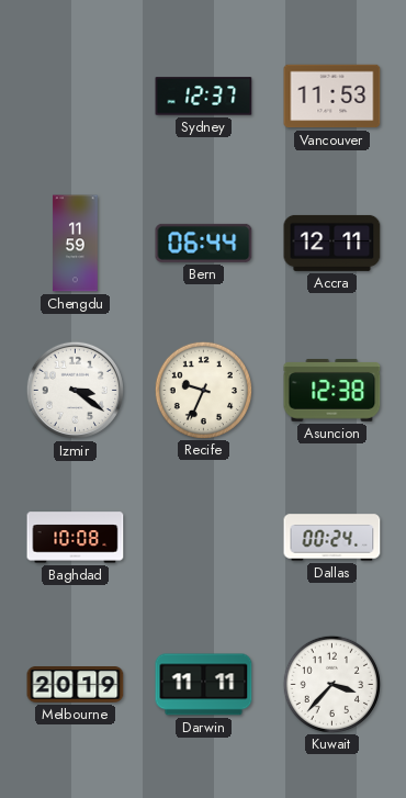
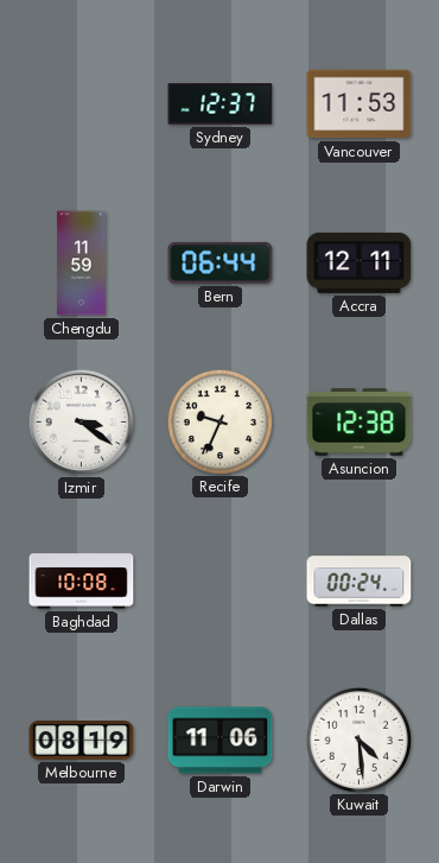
Melbourne: 20:19 -> 08:19
Darwin: 11:11 -> 11:06
Kuwait: 3:37 -> 4:29
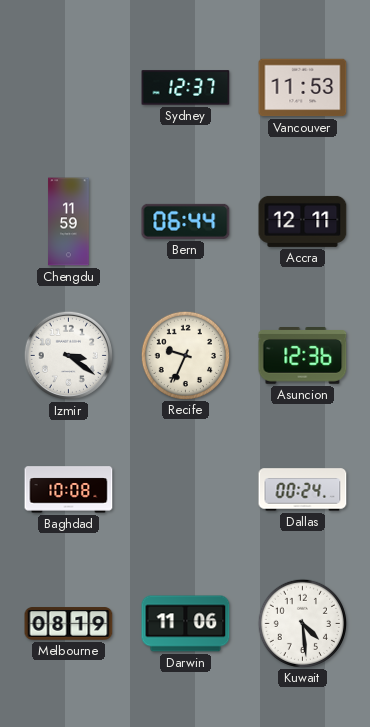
Asuncion: 12:38 -> 12:36
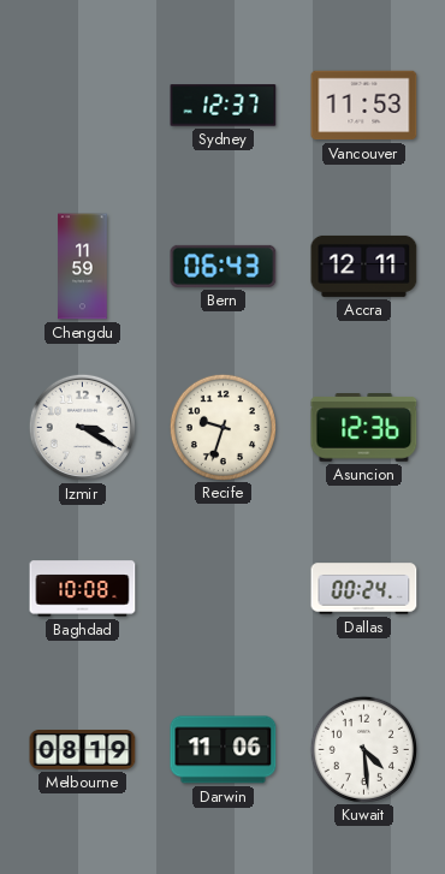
Bern: 06:44 -> 06:43
Izmir: 3:21 -> 3:20
Recife: 9:34 -> 9:33
